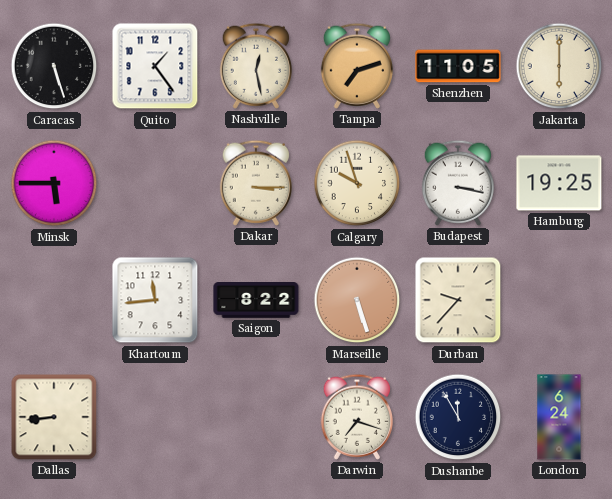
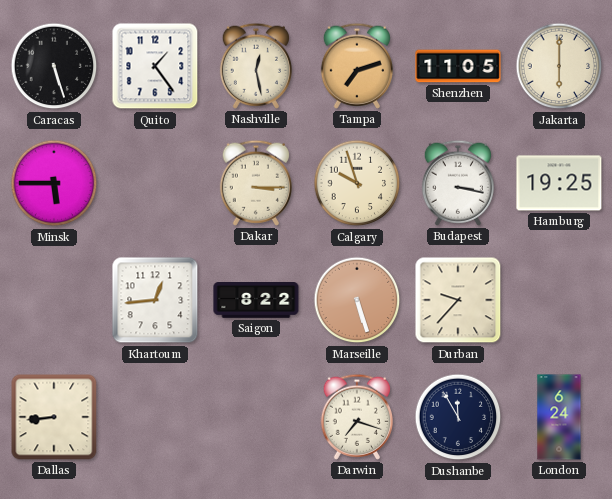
Khartoum: 11:44 -> 12:44
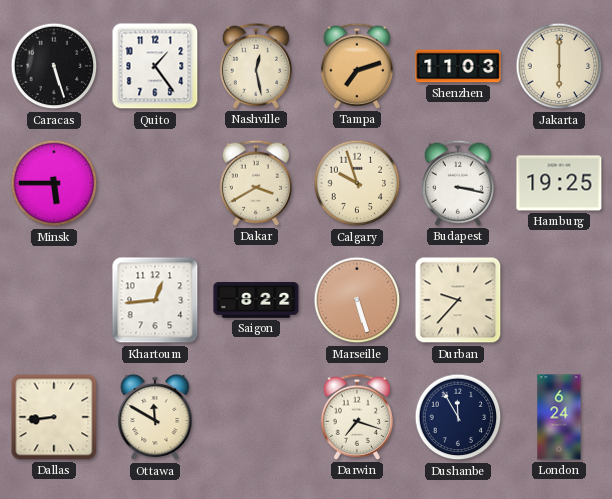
Shenzhen: 11:05 -> 11:03
Dakar: 3:15 -> 3:40
Ottawa: none -> 11:50
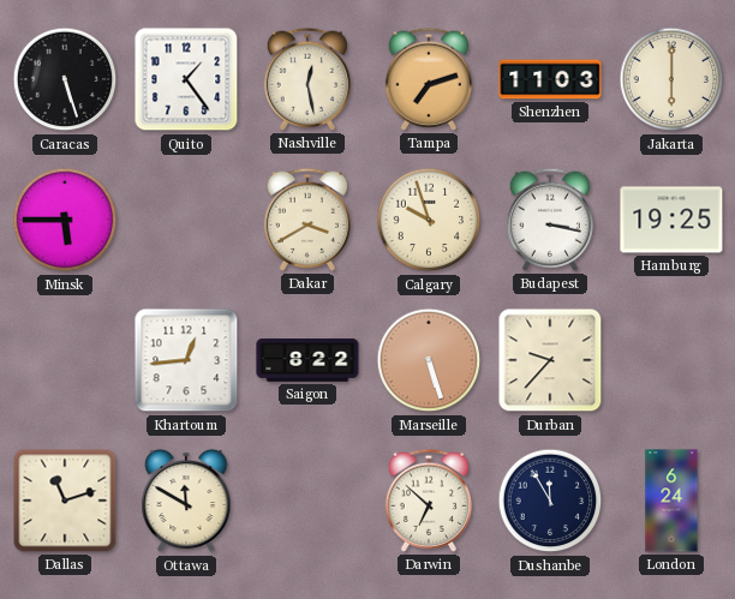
Dallas: 8:44 -> 11:12
Darwin: 7:18 -> 6:52
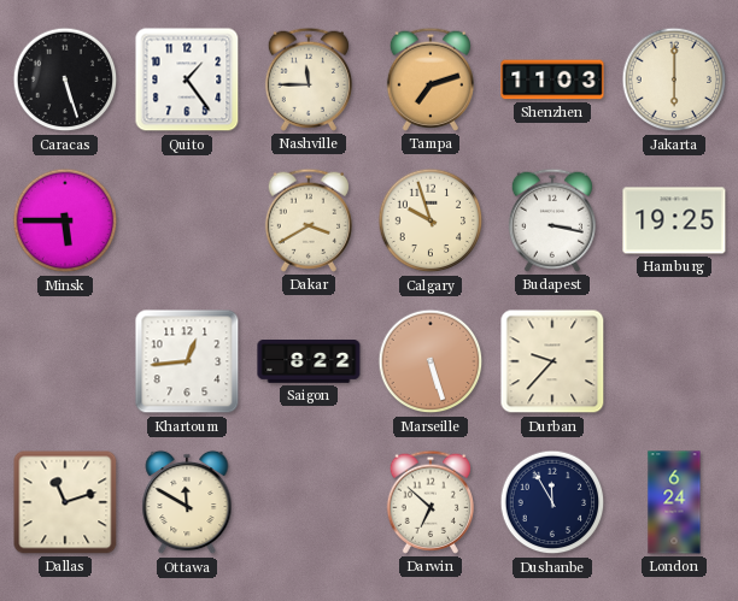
Nashville: 12:28 -> 11:45
